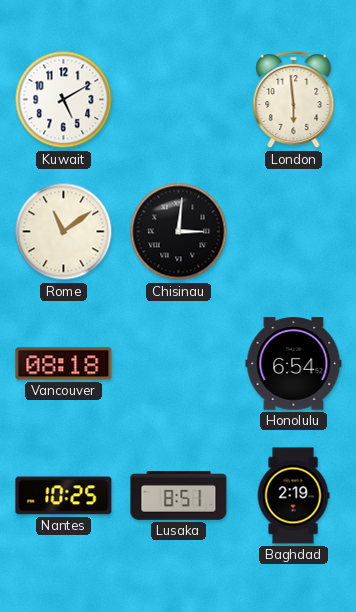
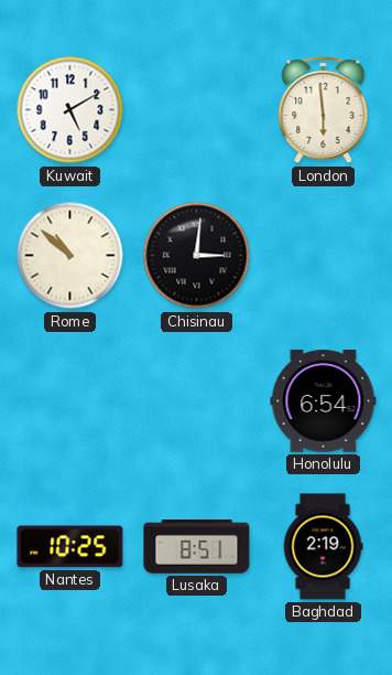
Rome: 11:09 -> 10:52
Vancouver: 08:18 -> none
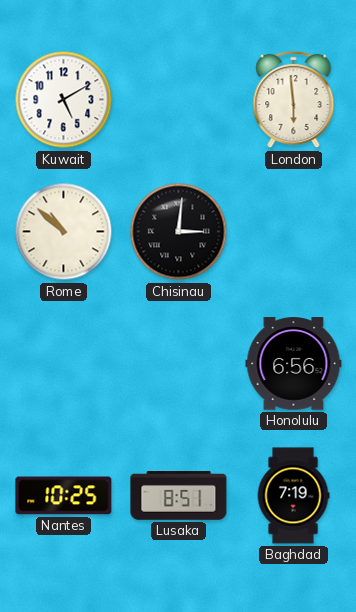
Honolulu: 6:54 -> 6:56
Baghdad: 2:19 -> 7:19
